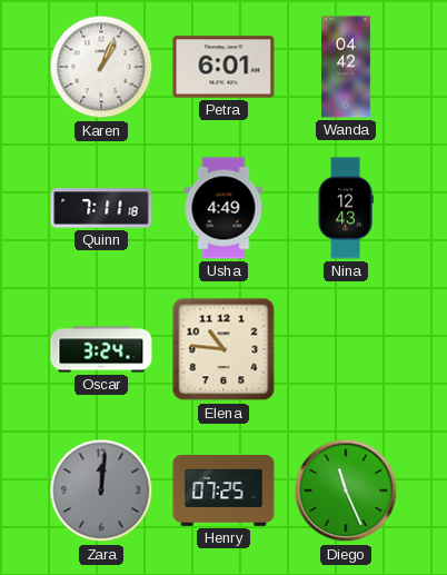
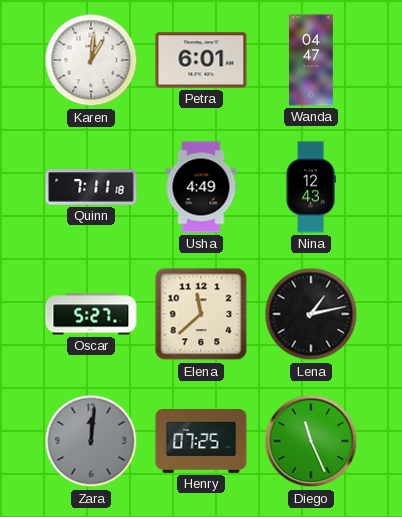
Karen: 1:04 -> 1:01
Wanda: 04:42 -> 04:47
Oscar: 3:24 -> 5:27
Elena: 10:46 -> 11:38
Lena: none -> 1:13
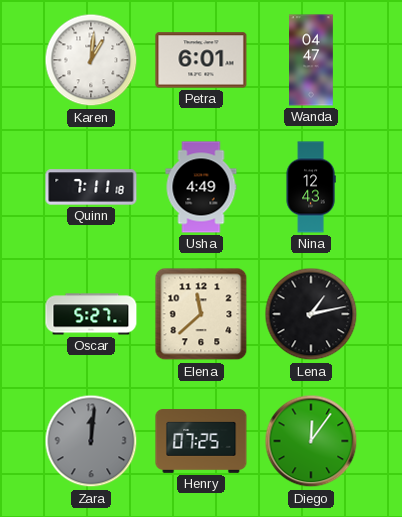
Diego: 11:26 -> 12:06
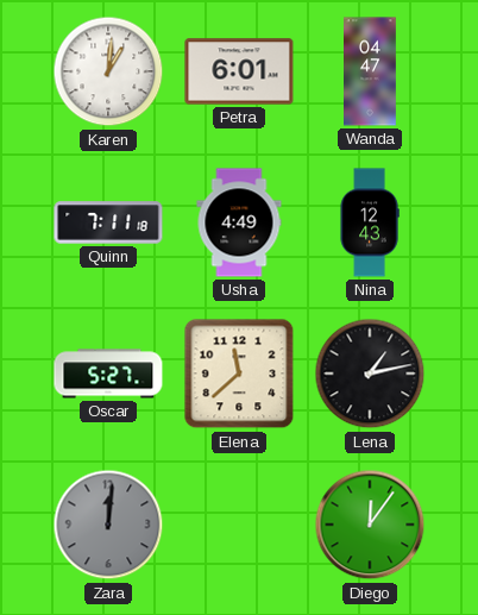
Henry: 07:25 -> none
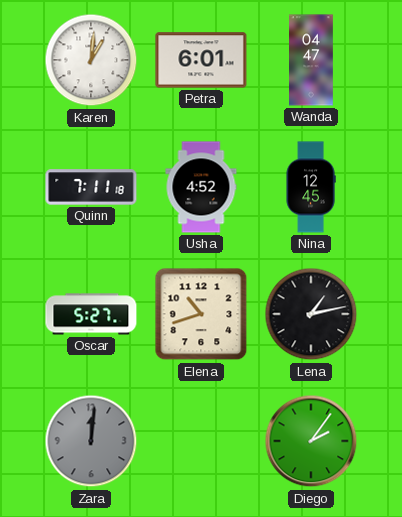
Usha: 4:49 -> 4:52
Nina: 12:43 -> 12:45
Elena: 11:38 -> 10:42
Diego: 12:06 -> 2:06
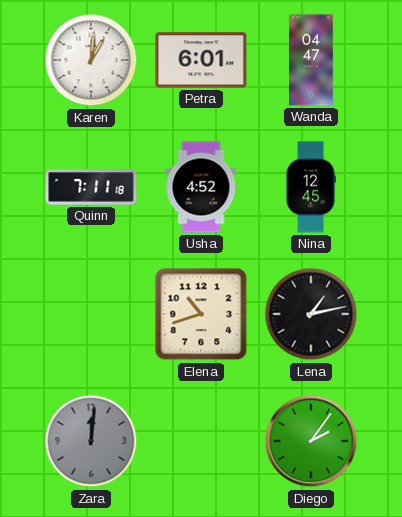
Oscar: 5:27 -> none
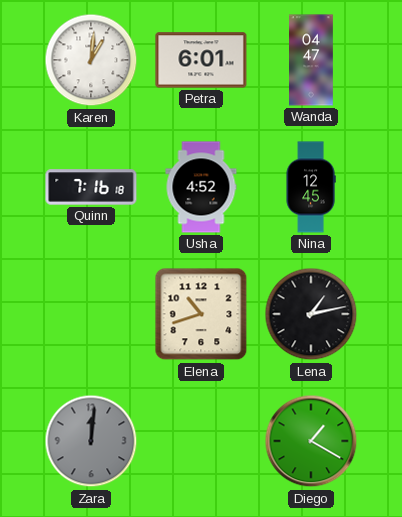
Quinn: 7:11 -> 7:16
Diego: 2:06 -> 1:20
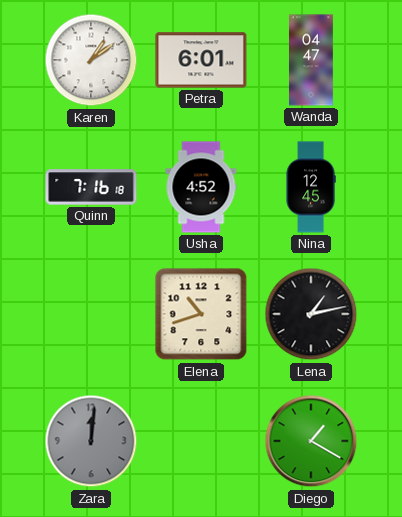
Karen: 1:01 -> 1:09
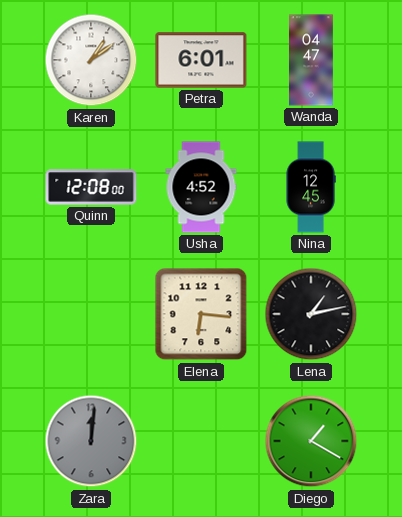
Quinn: 7:16 -> 12:08
Elena: 10:42 -> 6:16
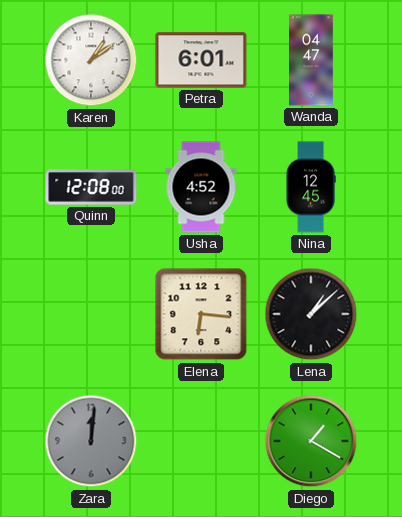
Lena: 1:13 -> 1:08
